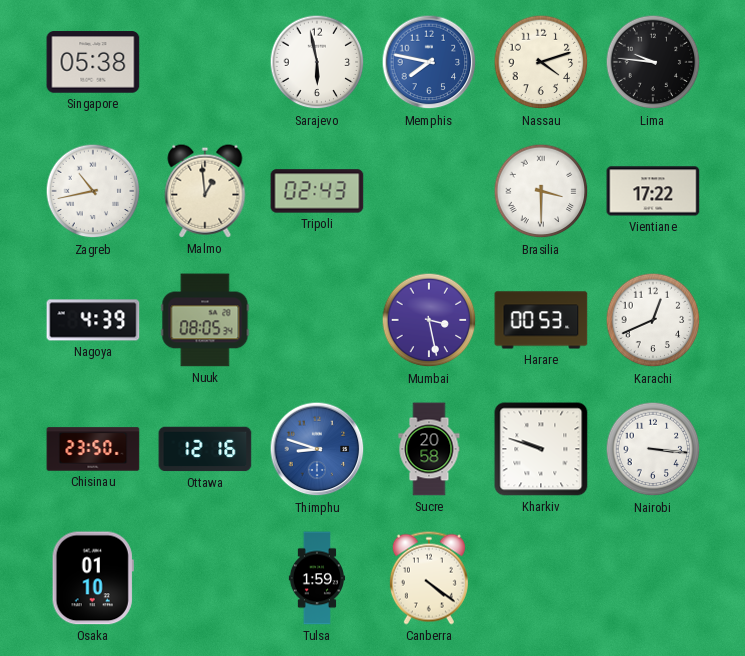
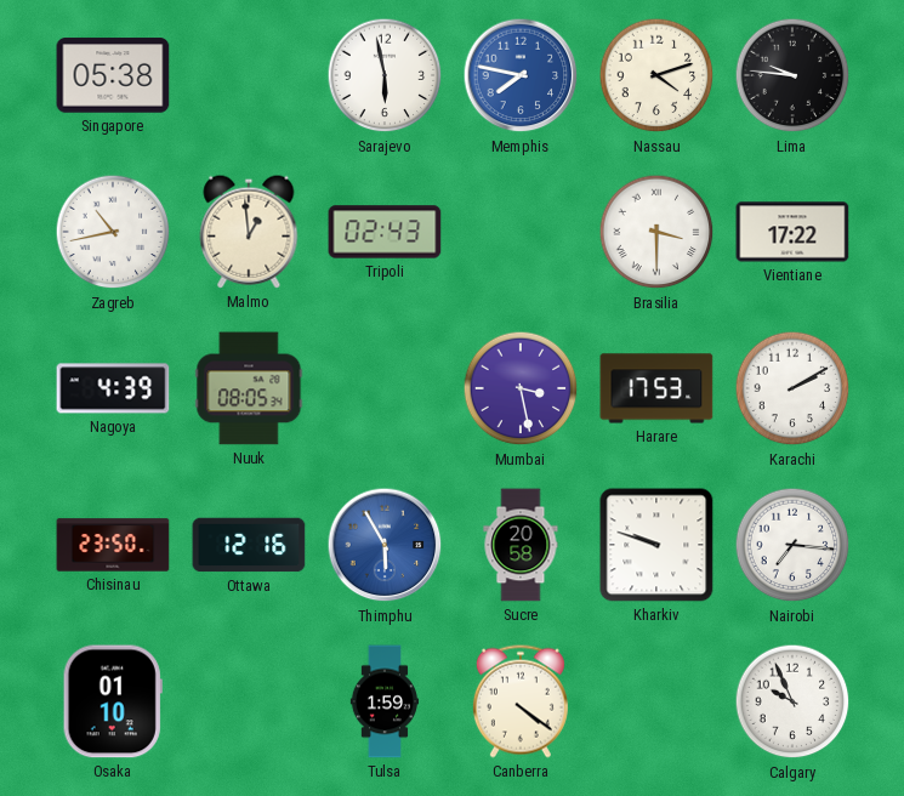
Harare: 00:53 -> 17:53
Karachi: 12:41 -> 2:10
Thimphu: 8:48 -> 5:55
Nairobi: 3:16 -> 7:16
Calgary: none -> 9:56
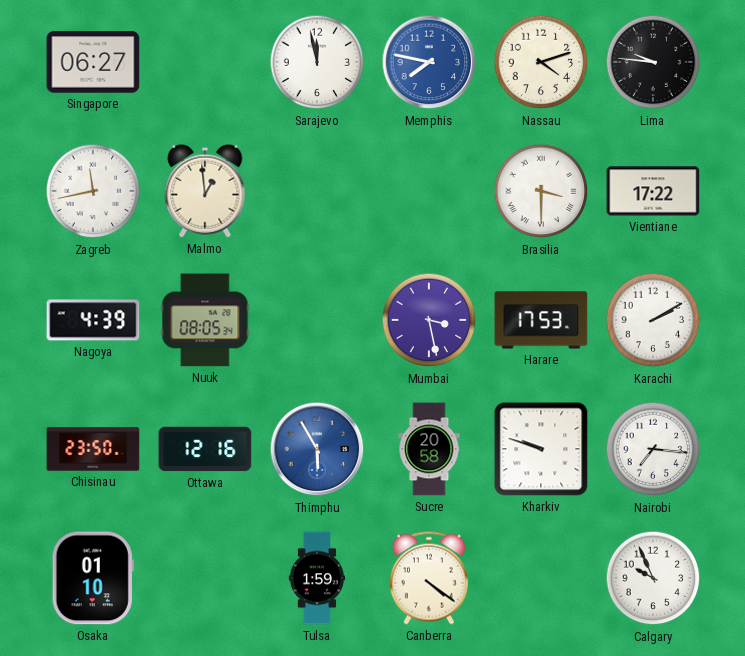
Singapore: 05:38 -> 06:27
Sarajevo: 5:58 -> 11:58
Zagreb: 10:43 -> 11:43
Tripoli: 02:43 -> none
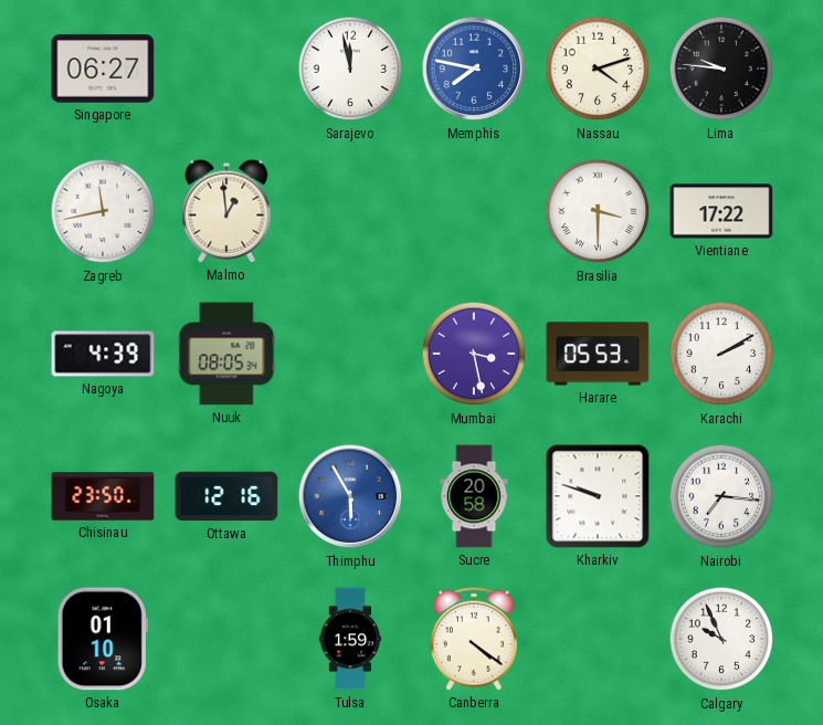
Harare: 17:53 -> 05:53
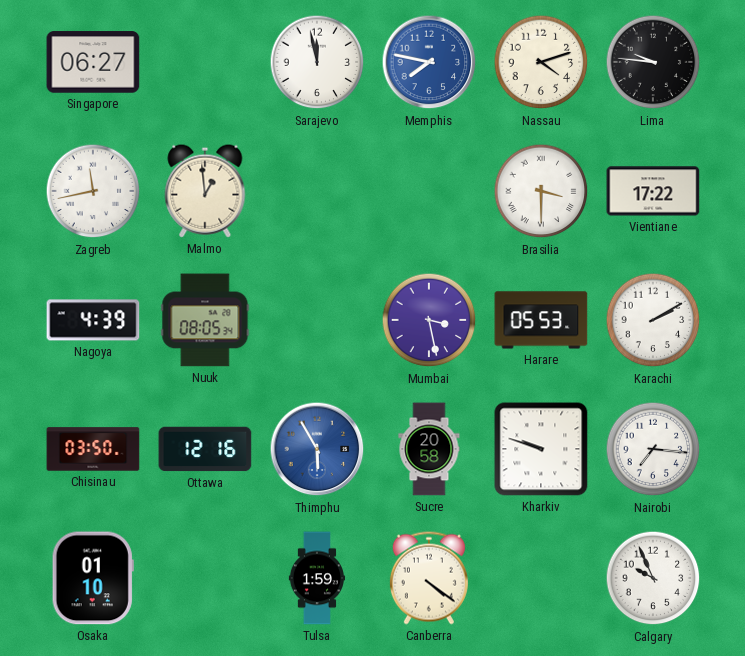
Chisinau: 23:50 -> 03:50
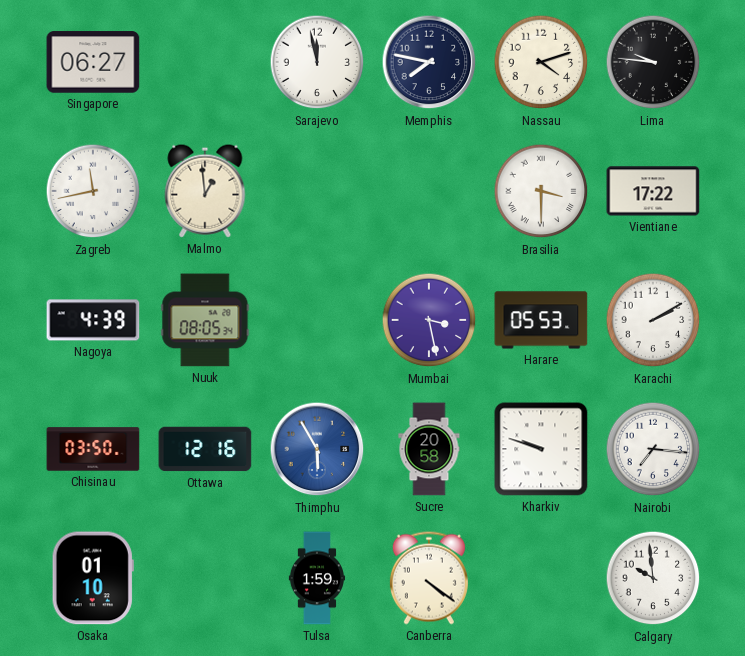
Memphis dial: blue -> navy
Calgary: 9:56 -> 9:59
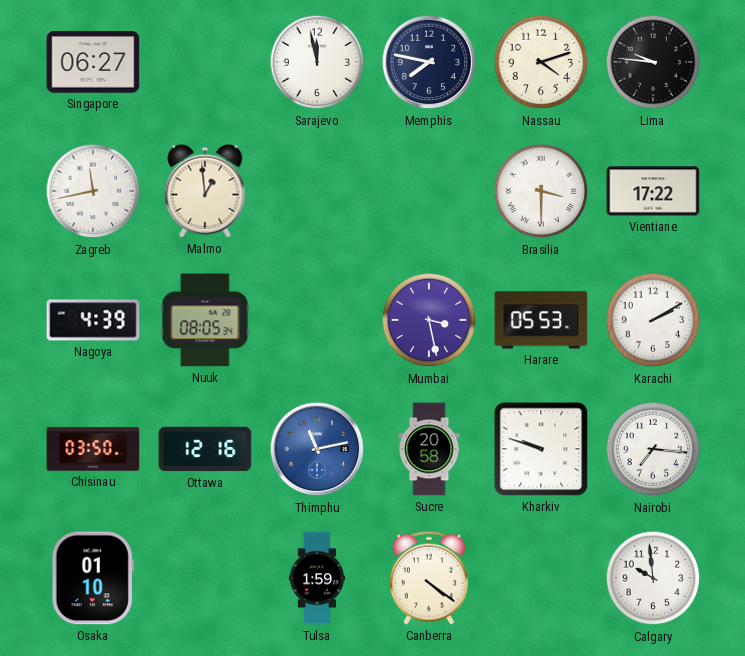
Thimphu: 5:55 -> 11:13
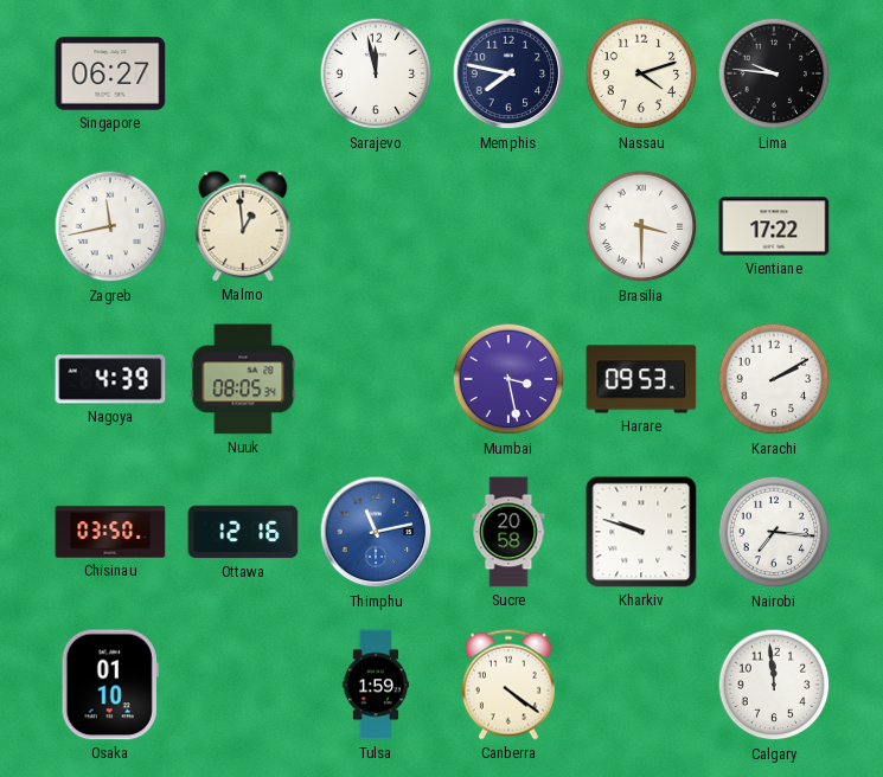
Harare: 05:53 -> 09:53
Calgary: 9:59 -> 11:59
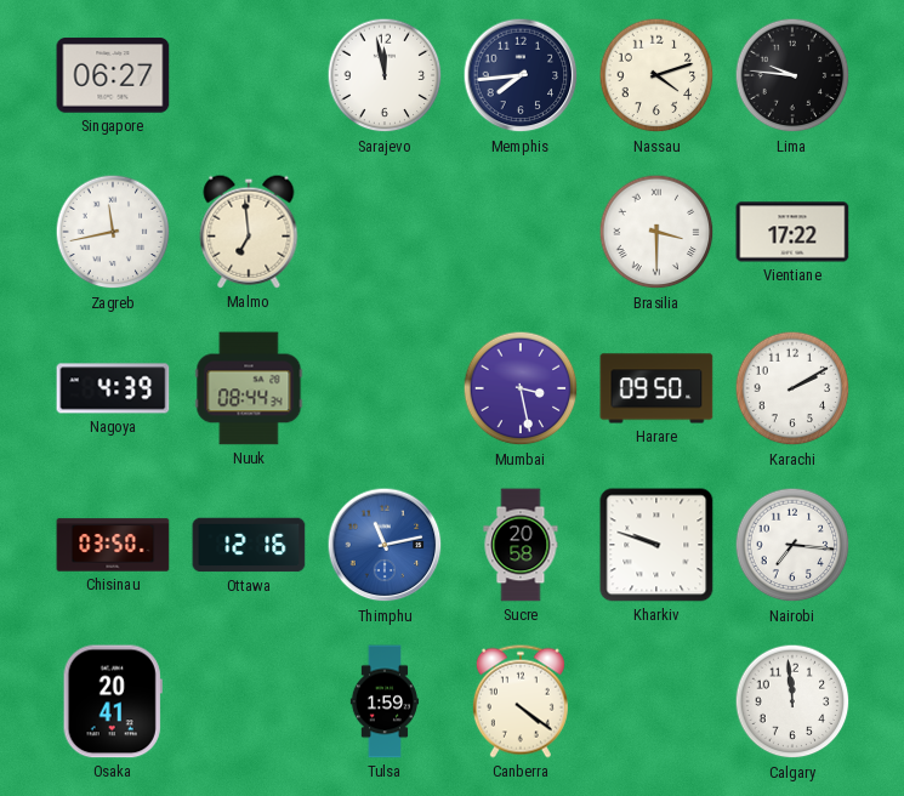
Memphis: 7:47 -> 7:44
Malmo: 12:59 -> 6:59
Nuuk: 08:05 -> 08:44
Harare: 09:53 -> 09:50
Osaka: 01:10 -> 20:41
